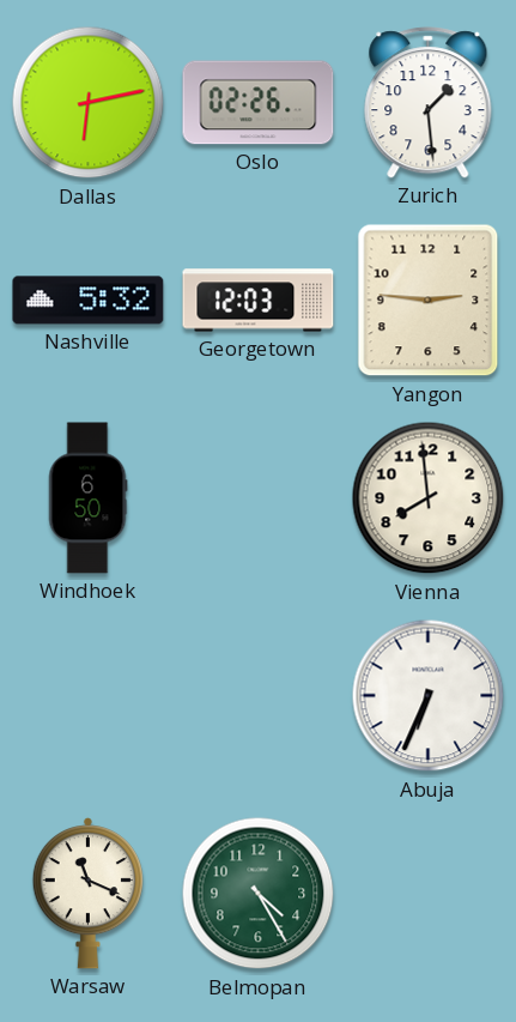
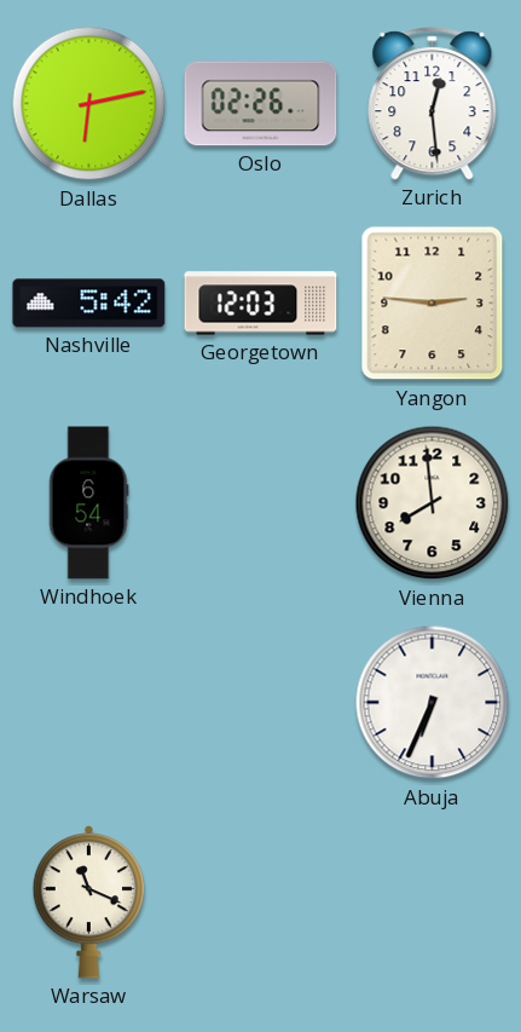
Zurich: 1:29 -> 12:29
Nashville: 5:32 -> 5:42
Windhoek: 6:50 -> 6:54
Belmopan: 4:25 -> none
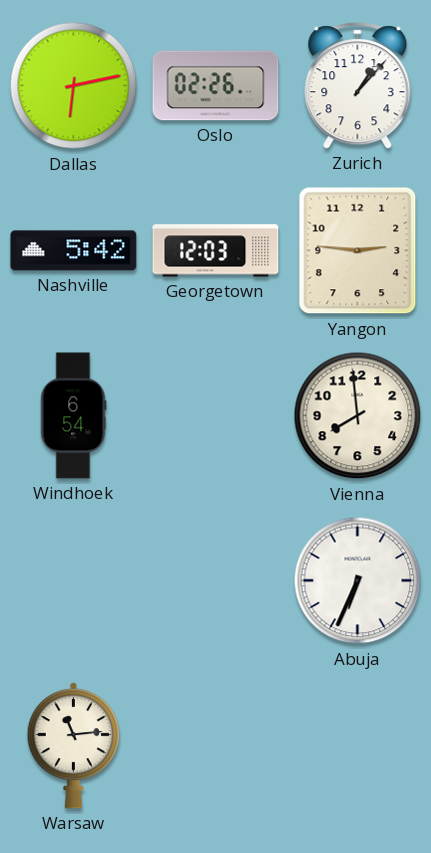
Zurich: 12:29 -> 1:07
Warsaw: 11:19 -> 11:14
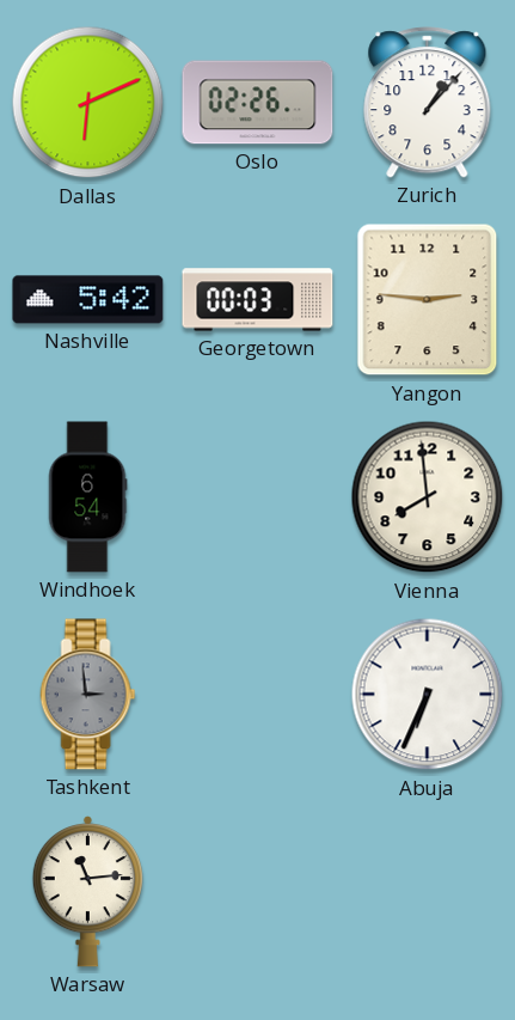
Dallas: 6:13 -> 6:11
Georgetown: 12:03 -> 00:03
Tashkent: none -> 2:59
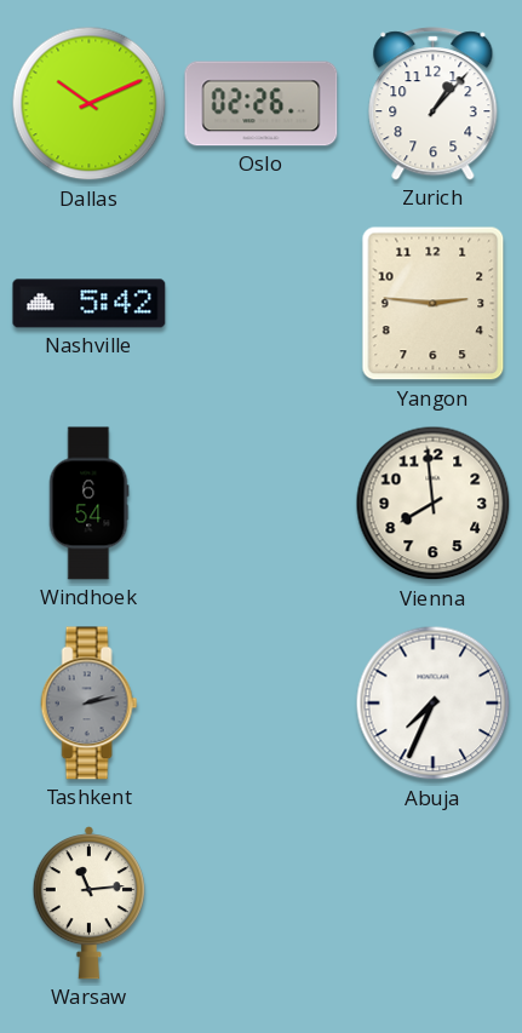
Dallas: 6:11 -> 10:11
Georgetown: 00:03 -> none
Tashkent: 2:59 -> 2:13
Abuja: 6:34 -> 7:34
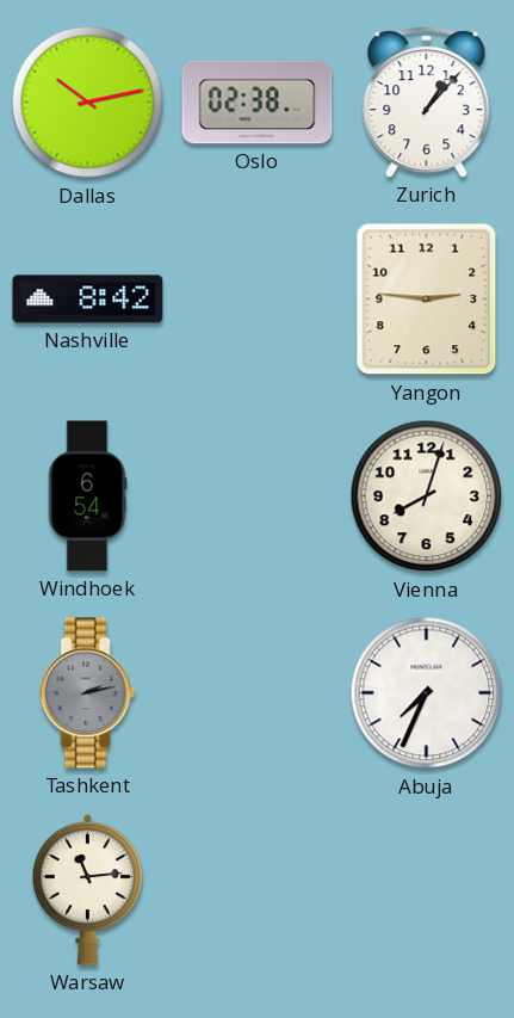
Dallas: 10:11 -> 10:13
Oslo: 02:26 -> 02:38
Nashville: 5:42 -> 8:42
Vienna: 7:59 -> 8:03
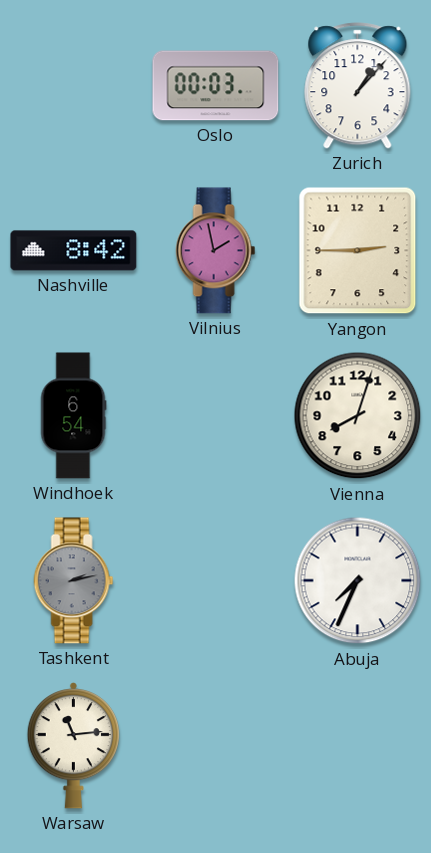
Dallas: 10:13 -> none
Oslo: 02:38 -> 00:03
Vilnius: none -> 1:58
Yangon: 2:46 -> 2:45
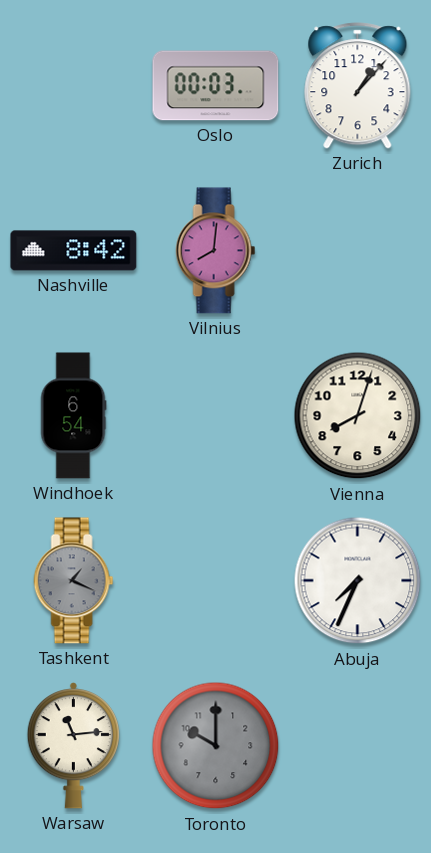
Vilnius: 1:58 -> 8:01
Yangon: 2:45 -> none
Tashkent: 2:13 -> 1:19
Toronto: none -> 10:00
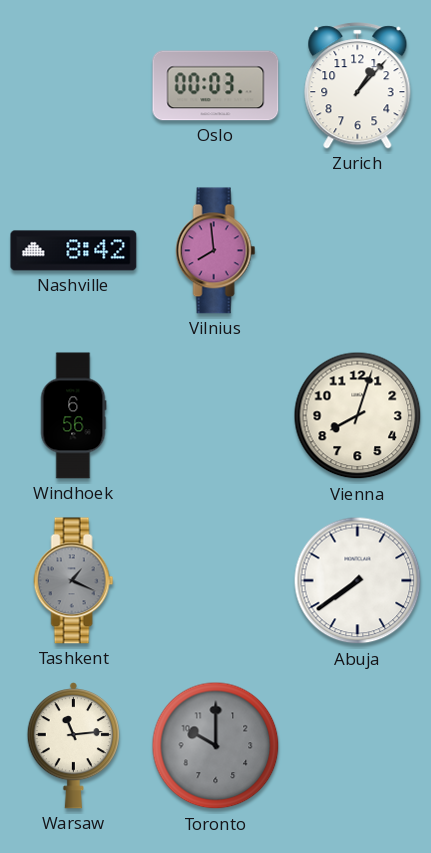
Vilnius: 8:01 -> 7:59
Windhoek: 6:54 -> 6:56
Abuja: 7:34 -> 7:39
